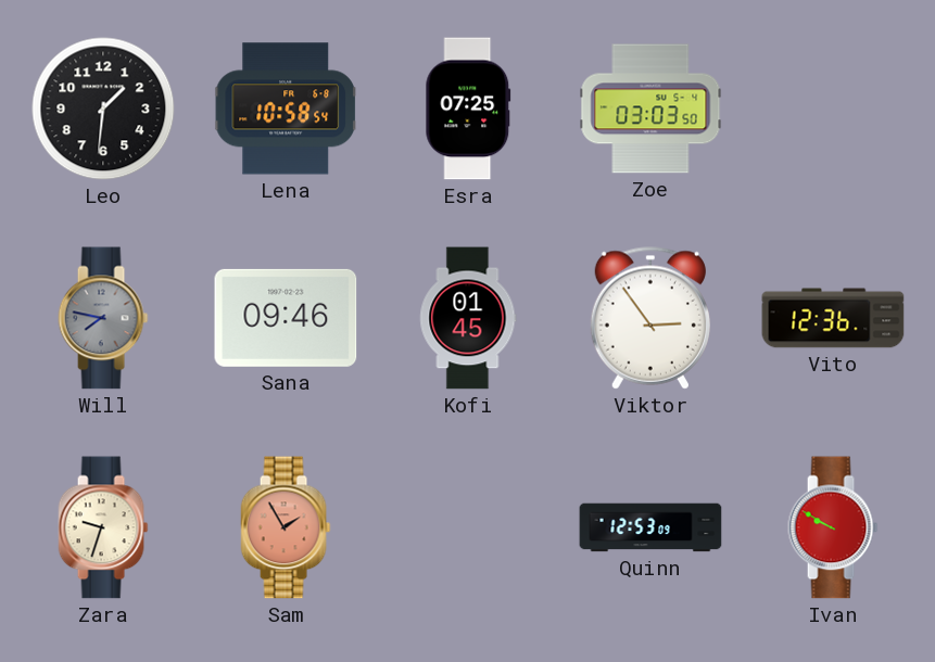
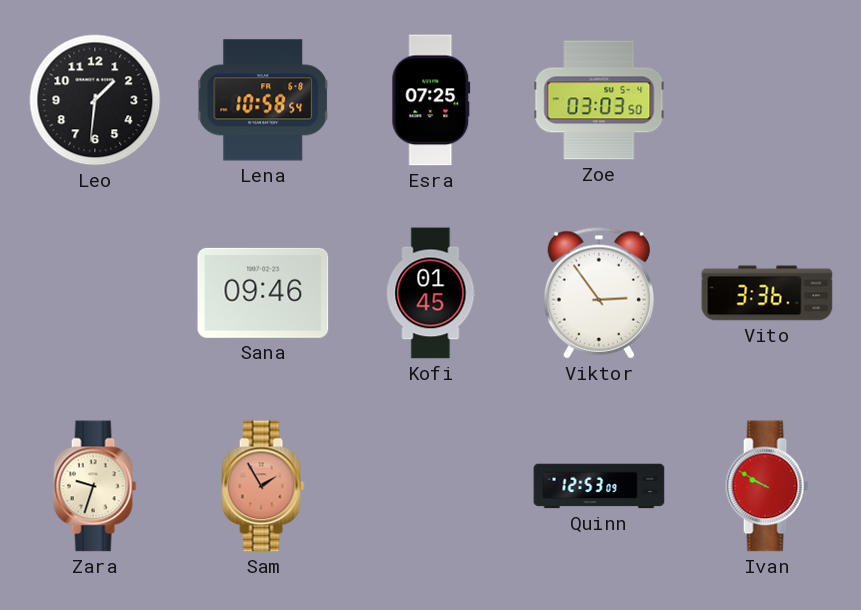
Will: 7:47 -> none
Vito: 12:36 -> 3:36
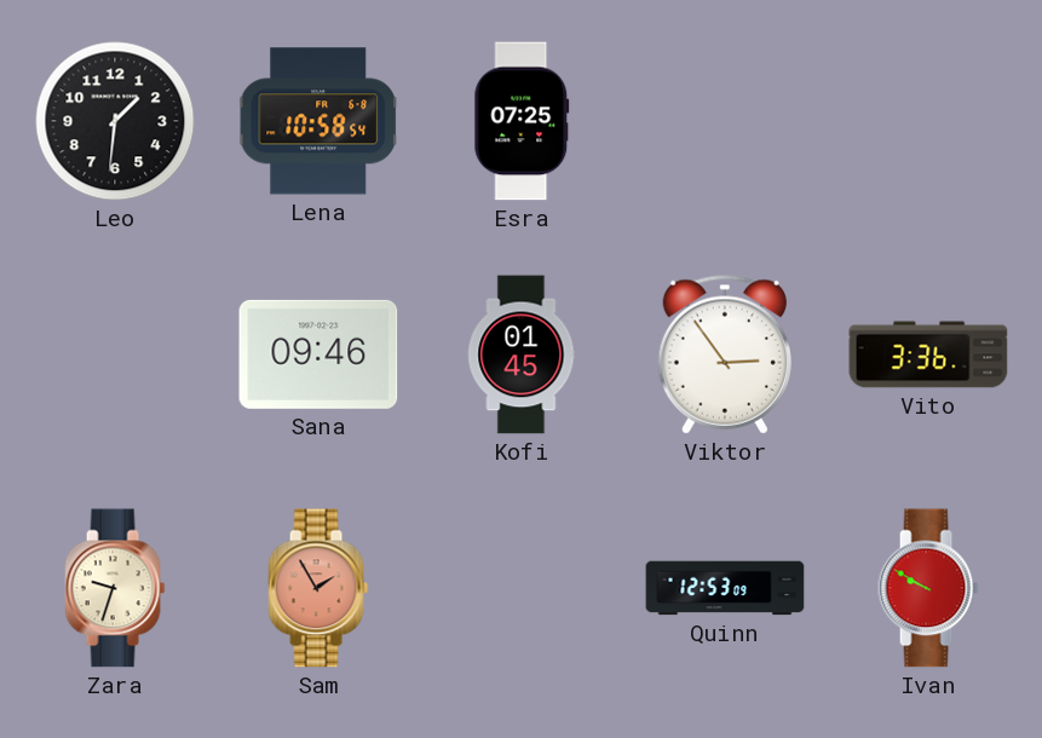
Zoe: 03:03 -> none
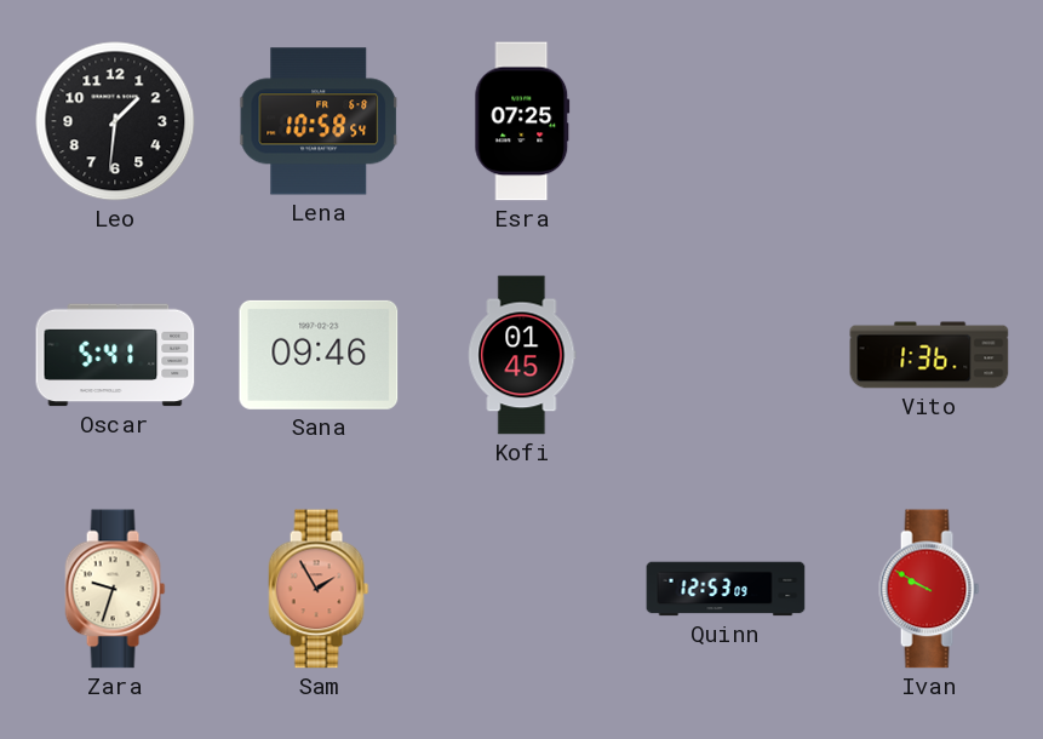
Oscar: none -> 5:41
Viktor: 2:54 -> none
Vito: 3:36 -> 1:36
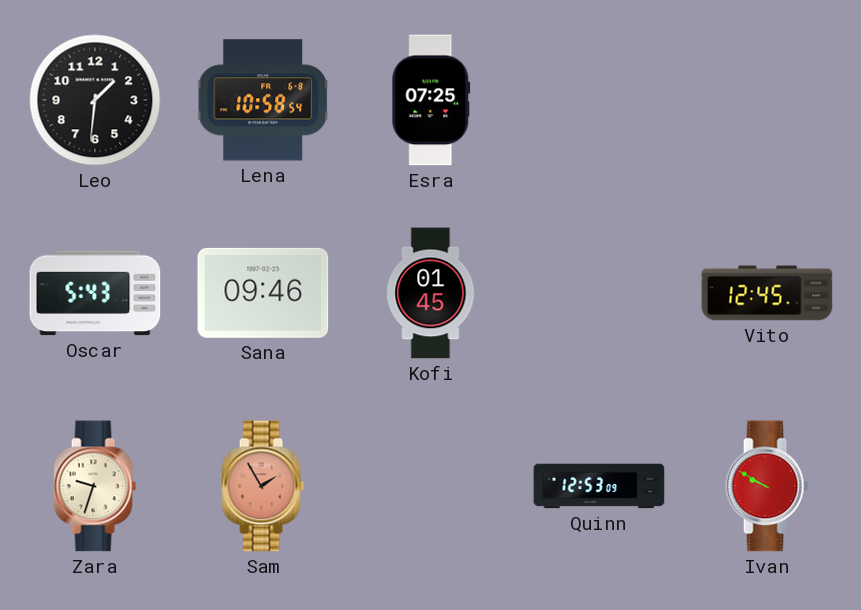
Oscar: 5:41 -> 5:43
Vito: 1:36 -> 12:45
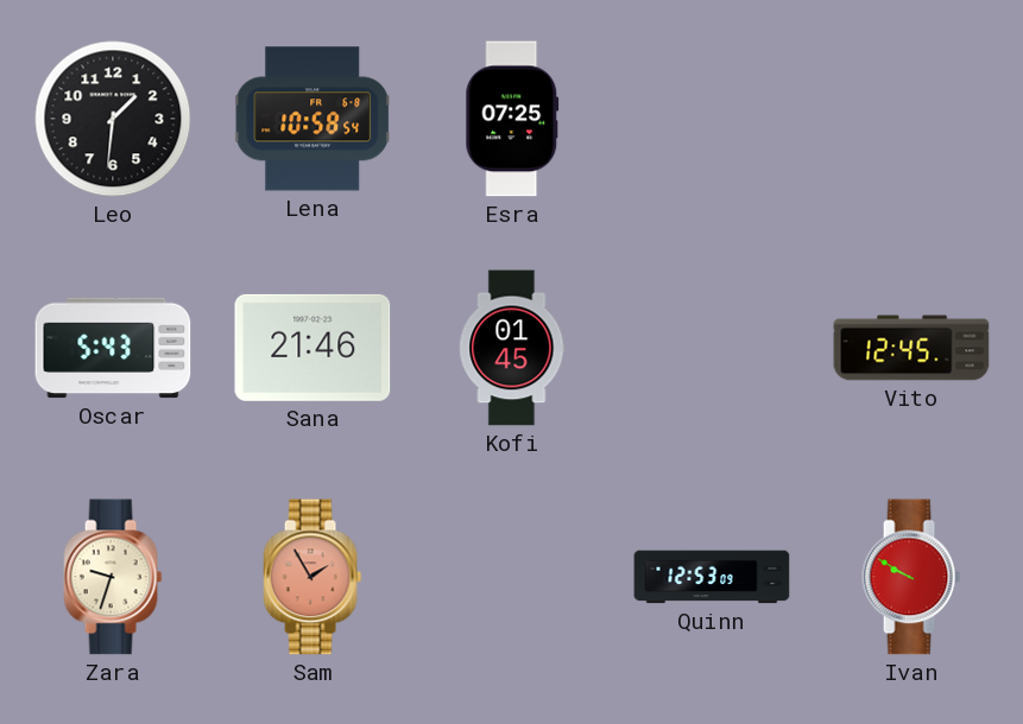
Sana: 09:46 -> 21:46
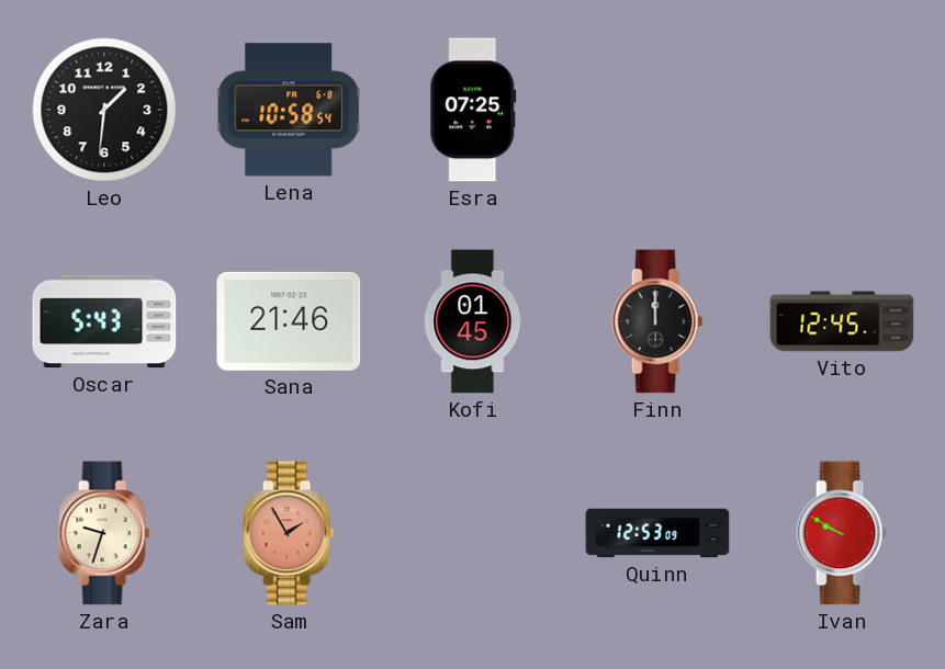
Finn: none -> 12:00
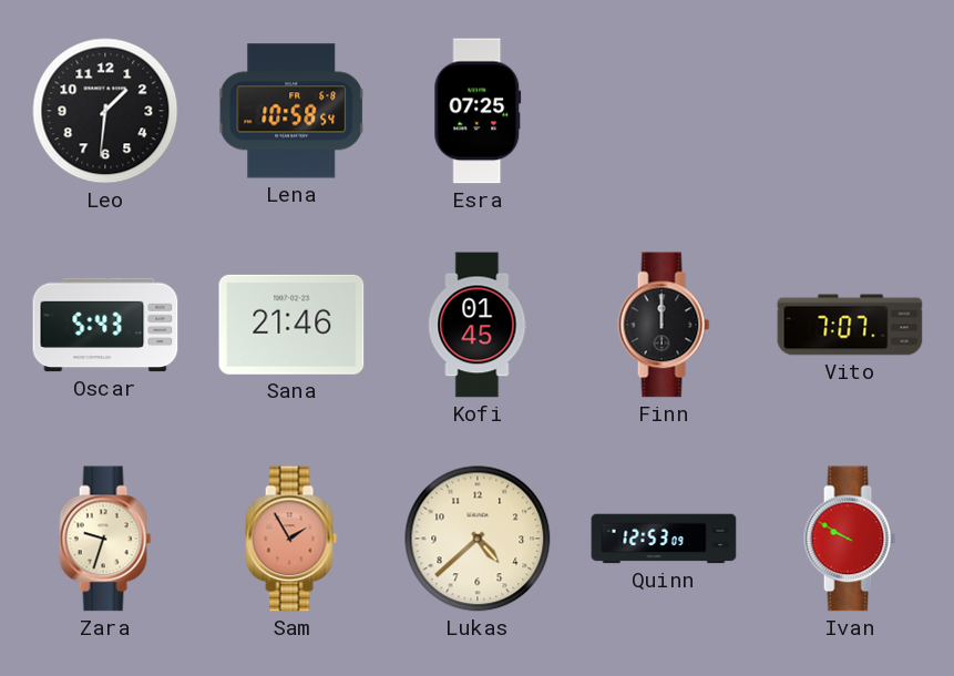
Vito: 12:45 -> 7:07
Lukas: none -> 4:38
